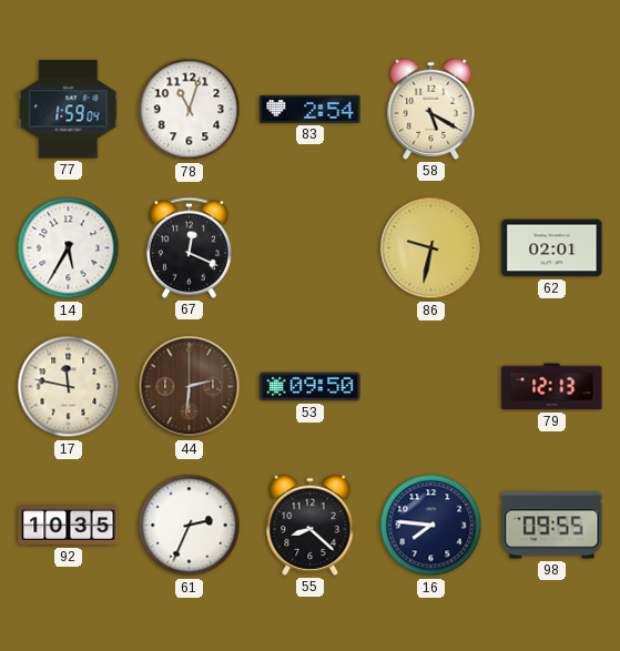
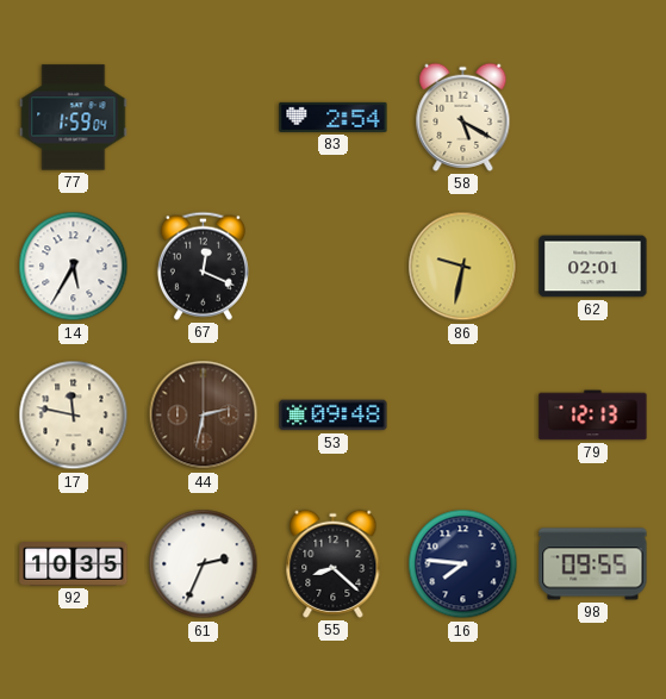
78: 11:03 -> none
44: 2:31 -> 2:32
53: 09:50 -> 09:48
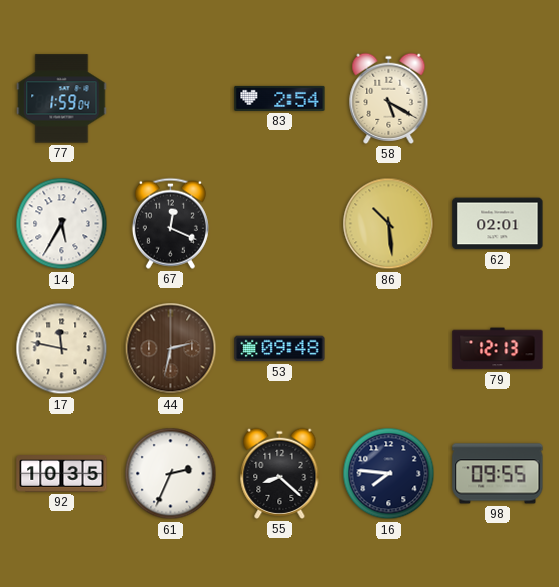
86: 9:32 -> 10:29
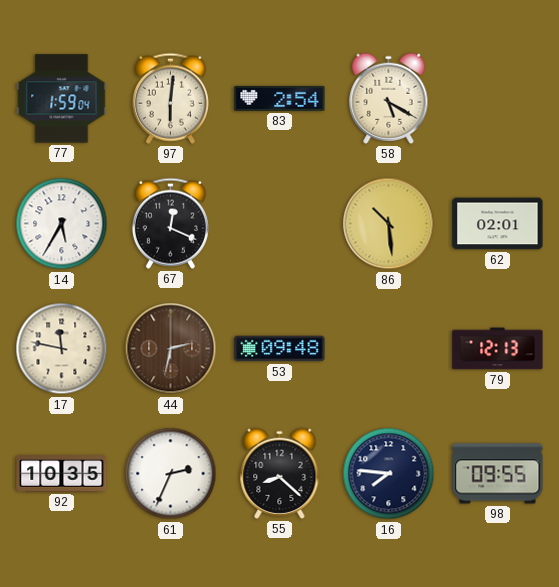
97: none -> 6:01
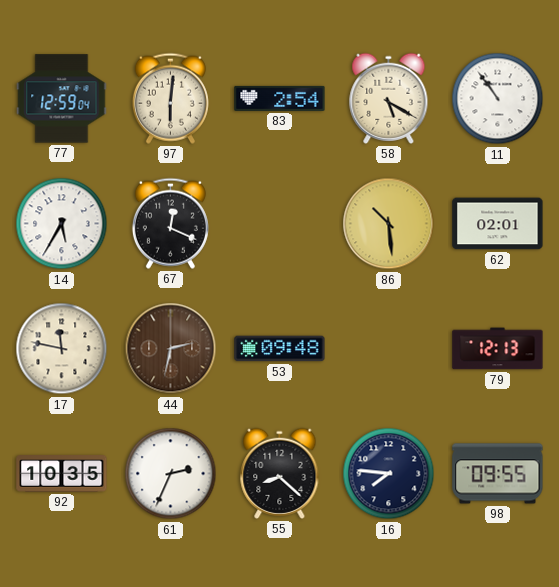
77: 1:59 -> 12:59
11: none -> 10:54
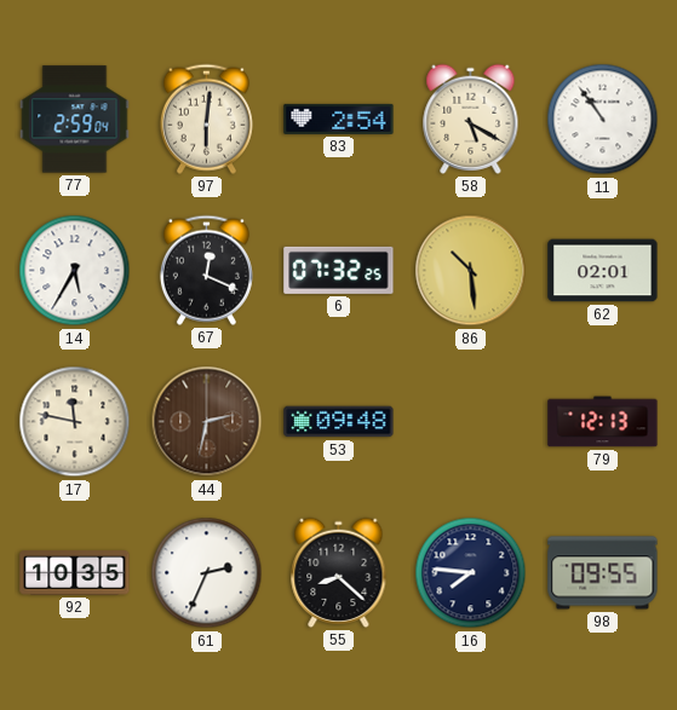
77: 12:59 -> 2:59
6: none -> 07:32
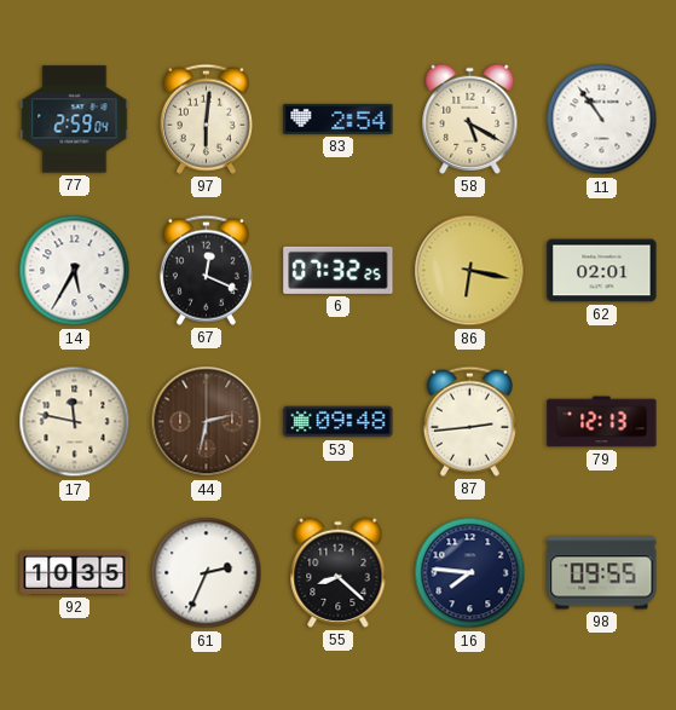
86: 10:29 -> 6:17
87: none -> 2:44
